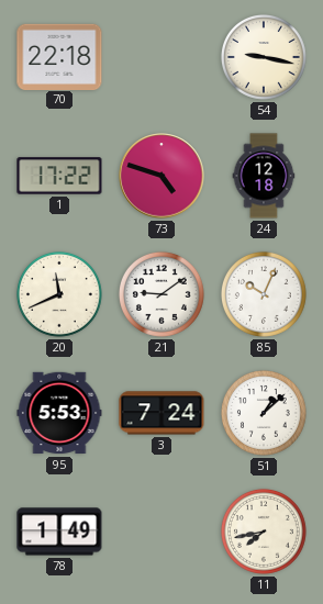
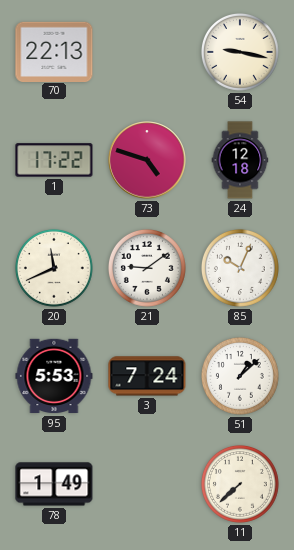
70: 22:18 -> 22:13
11: 7:43 -> 7:38
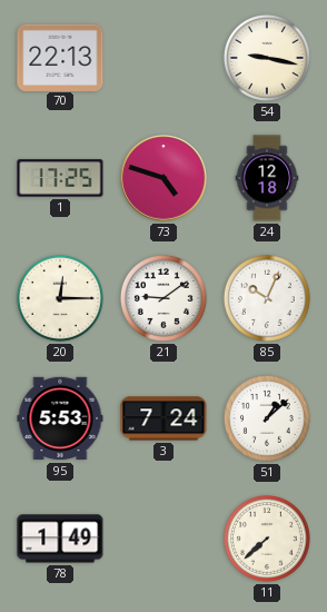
1: 17:22 -> 17:25
20: 11:41 -> 12:15
